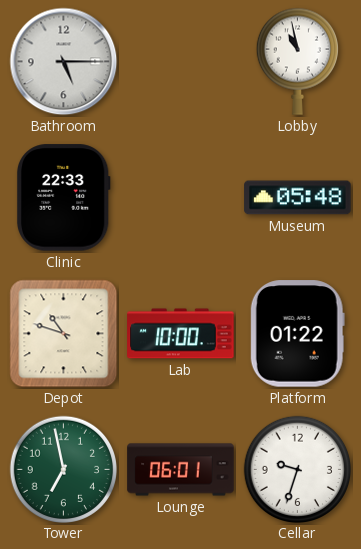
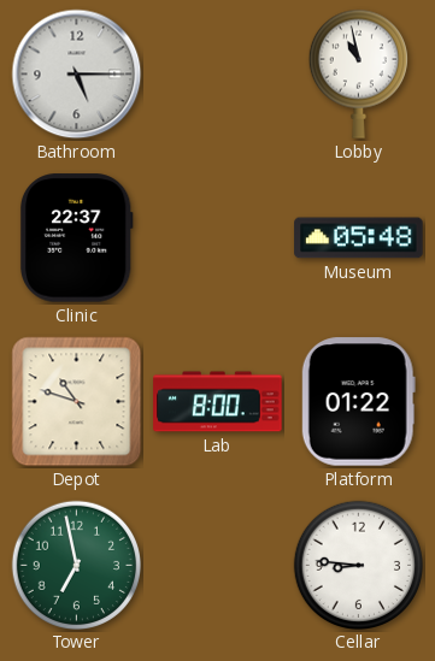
Clinic: 22:33 -> 22:37
Lab: 10:00 -> 8:00
Lounge: 06:01 -> none
Cellar: 9:33 -> 8:46
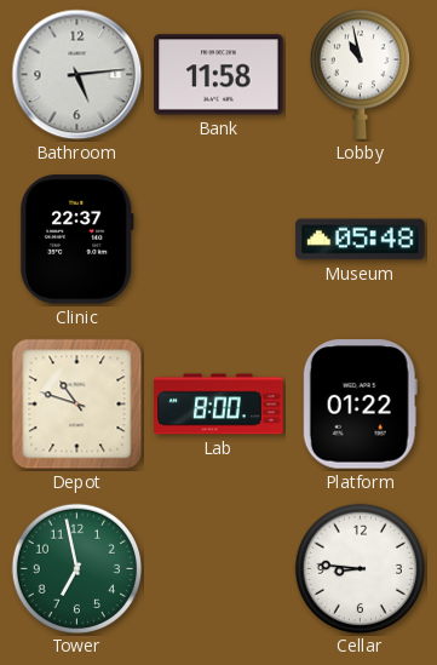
Bathroom: 5:15 -> 5:14
Bank: none -> 11:58
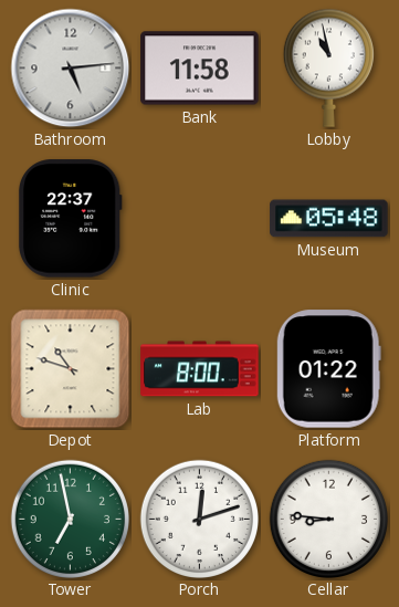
Porch: none -> 12:12
